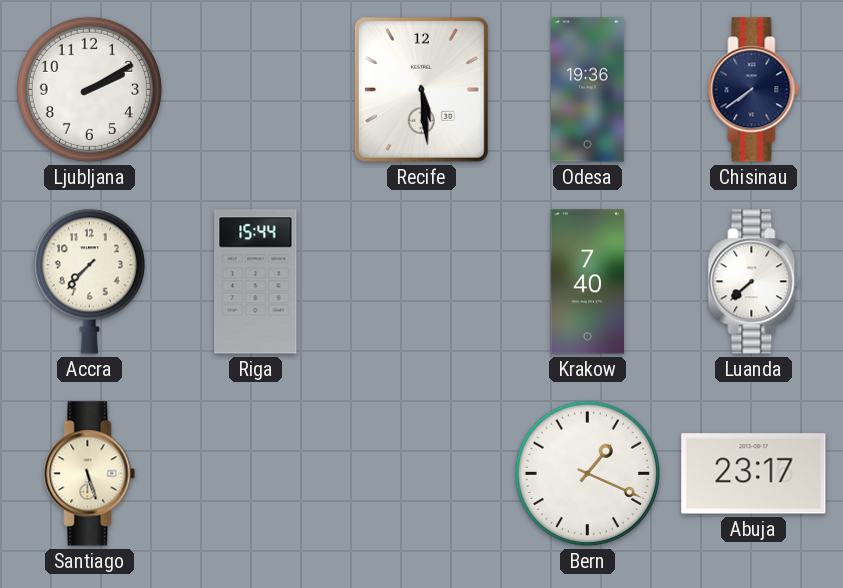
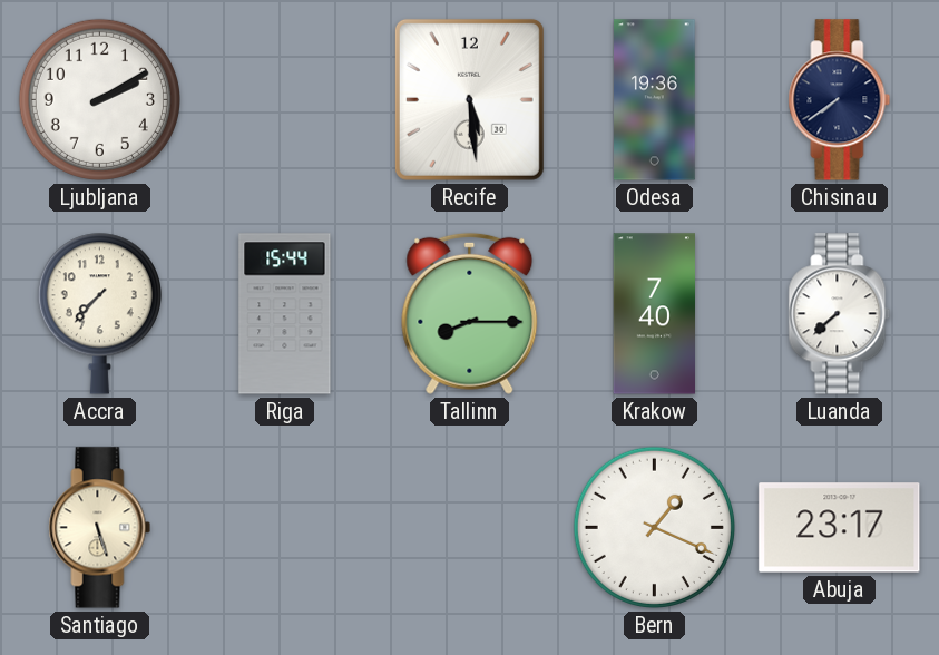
Tallinn: none -> 8:15
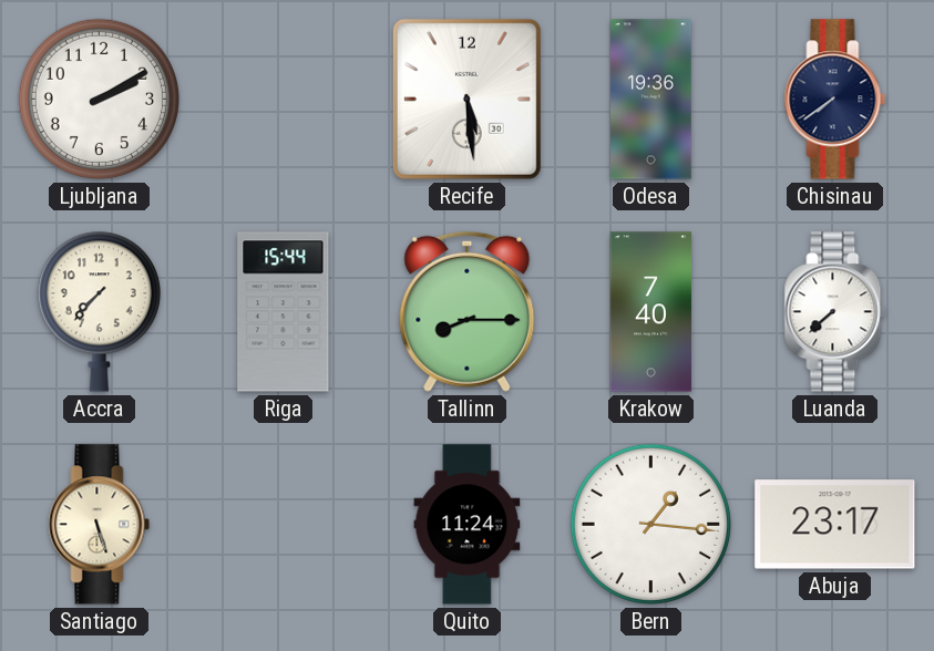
Quito: none -> 11:24
Bern: 1:19 -> 1:16
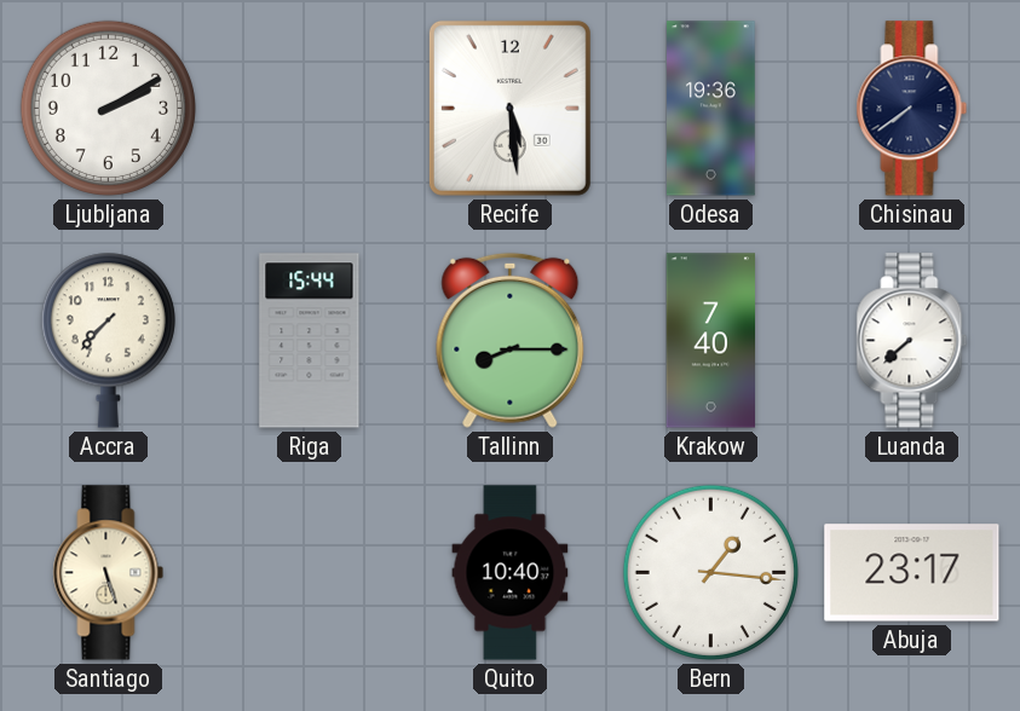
Quito: 11:24 -> 10:40
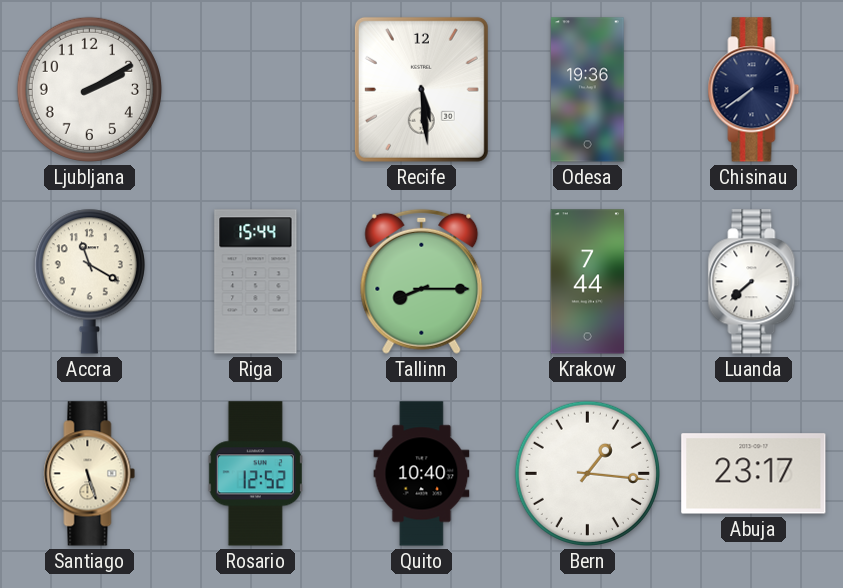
Accra: 7:37 -> 11:20
Krakow: 7:40 -> 7:44
Rosario: none -> 12:52
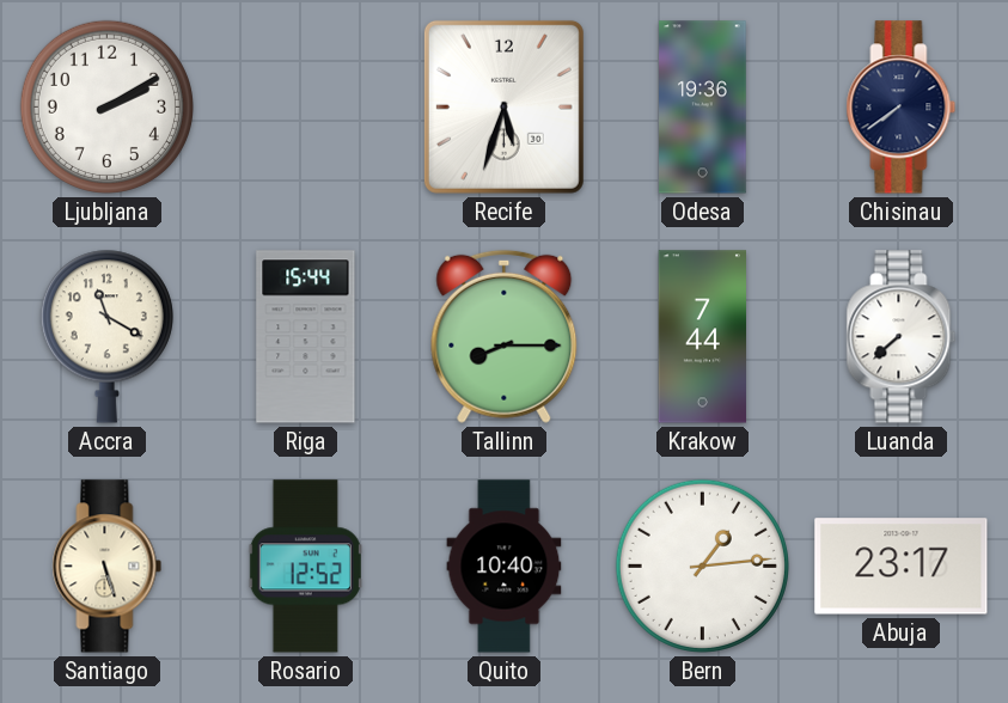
Recife: 5:29 -> 5:33
Bern: 1:16 -> 1:14
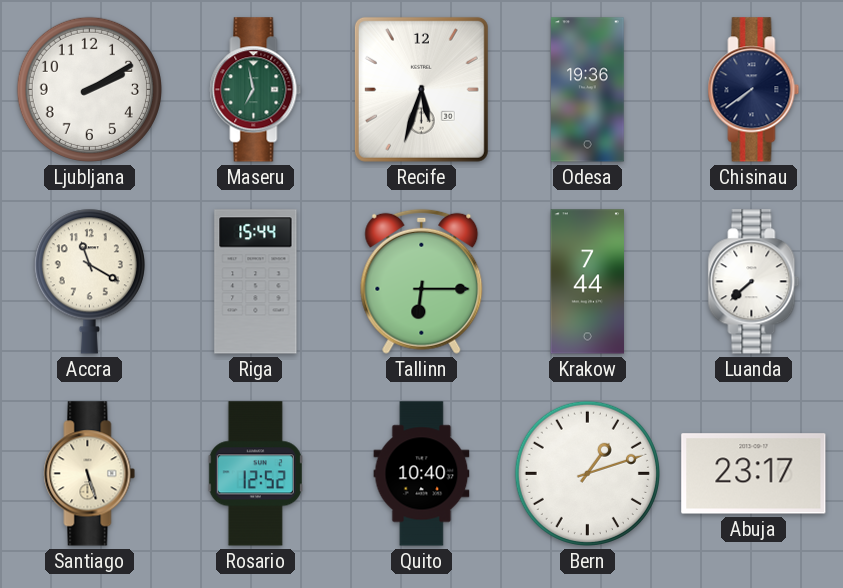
Maseru: none -> 6:58
Tallinn: 8:15 -> 6:15
Bern: 1:14 -> 1:12
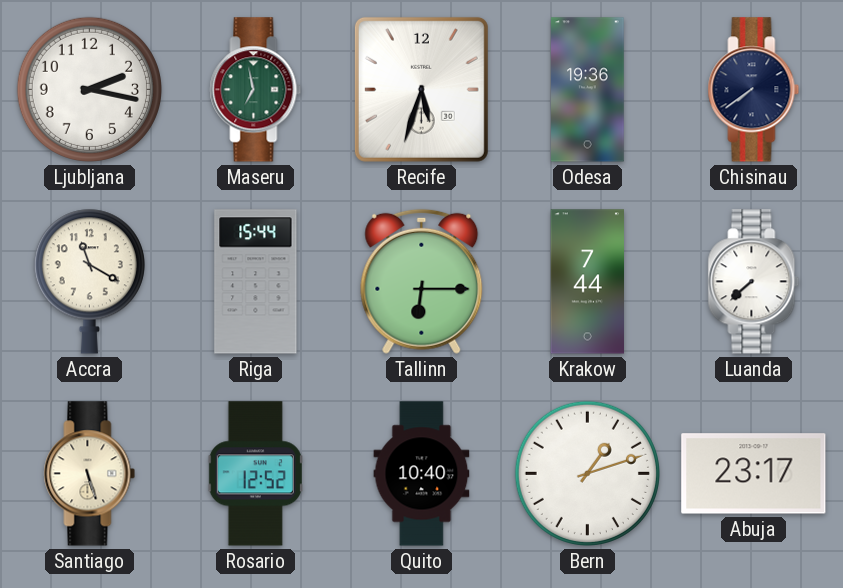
Ljubljana: 2:10 -> 2:17
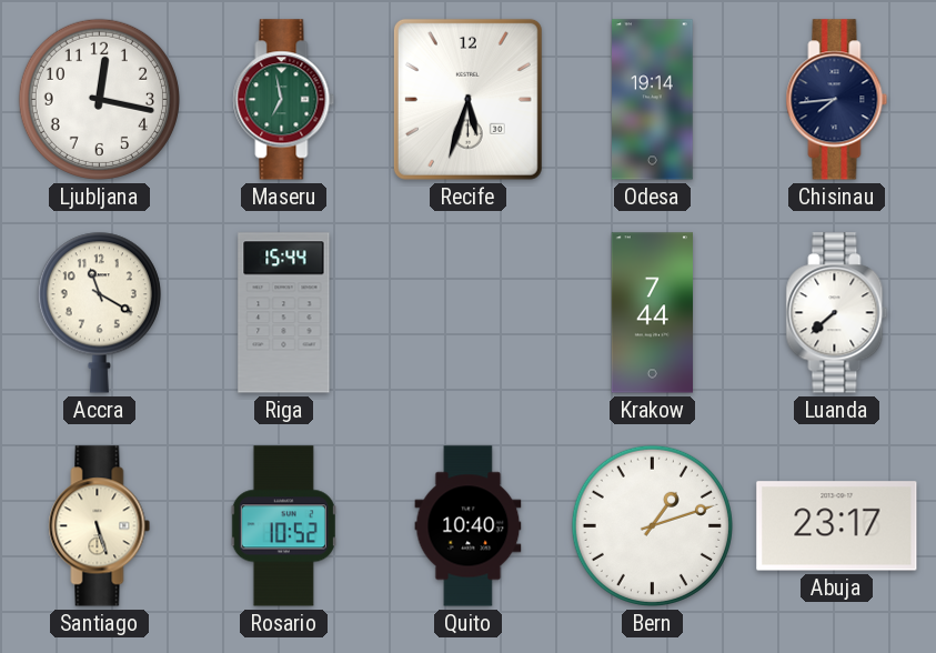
Ljubljana: 2:17 -> 12:17
Odesa: 19:36 -> 19:14
Chisinau: 7:39 -> 7:44
Tallinn: 6:15 -> none
Rosario: 12:52 -> 10:52
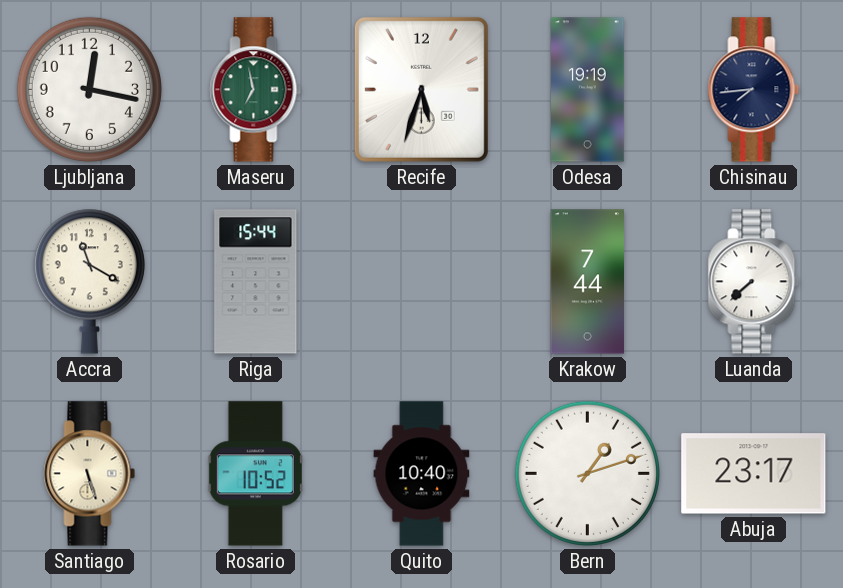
Odesa: 19:14 -> 19:19
